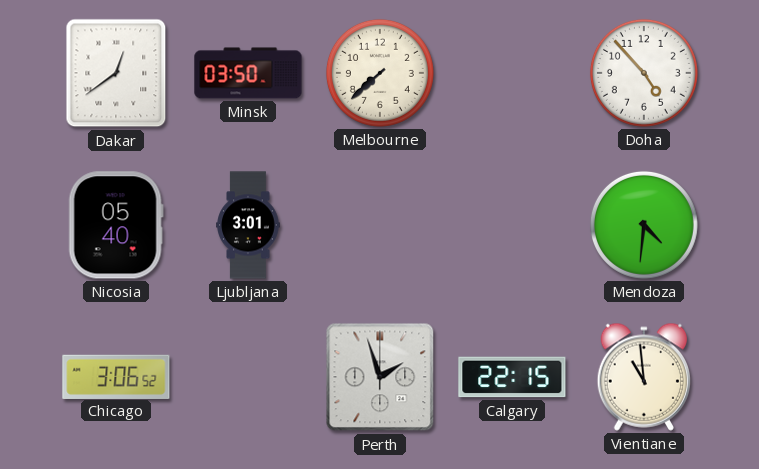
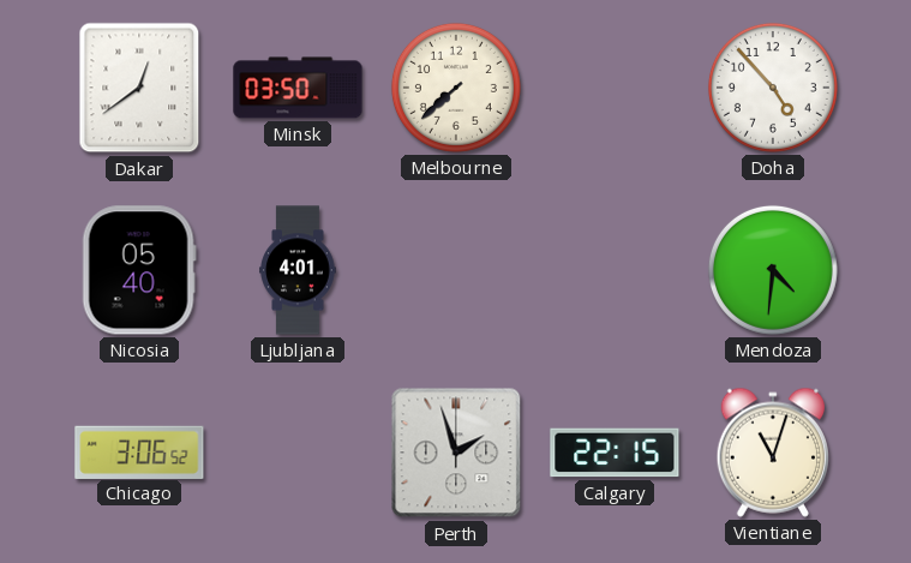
Ljubljana: 3:01 -> 4:01
Vientiane: 10:59 -> 11:03
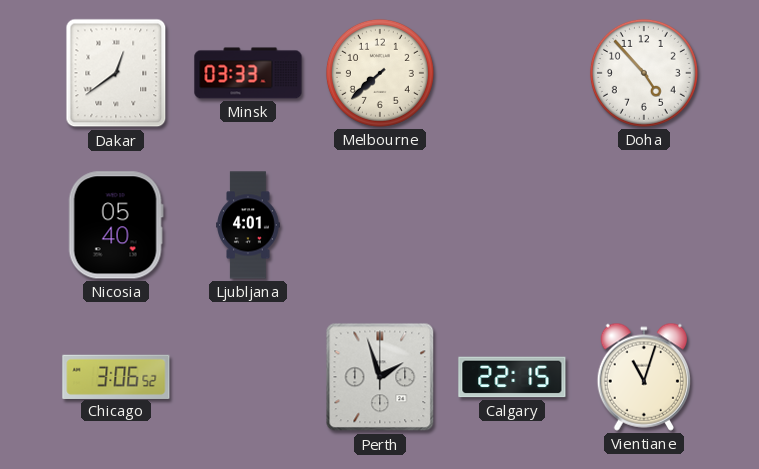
Minsk: 03:50 -> 03:33
Mendoza: 4:31 -> none
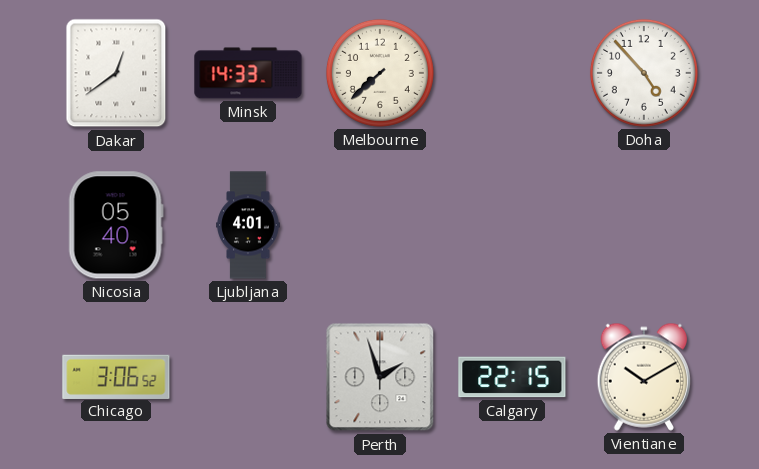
Minsk: 03:33 -> 14:33
Vientiane: 11:03 -> 10:10
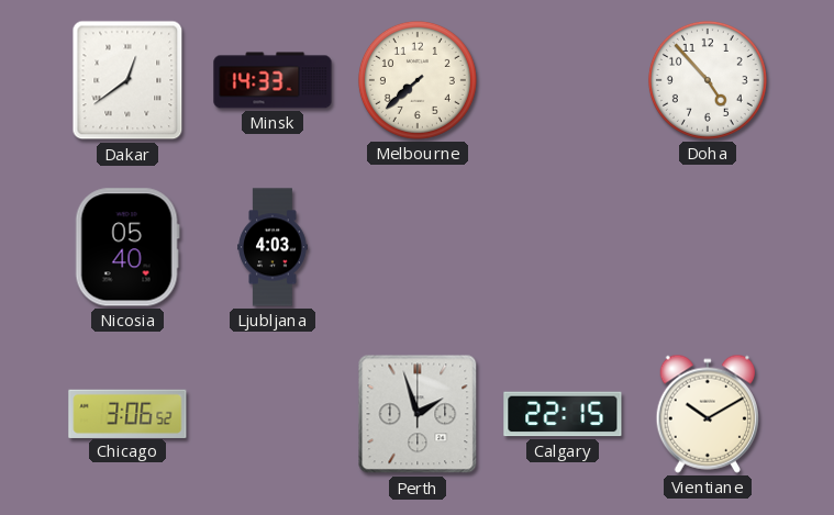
Ljubljana: 4:01 -> 4:03
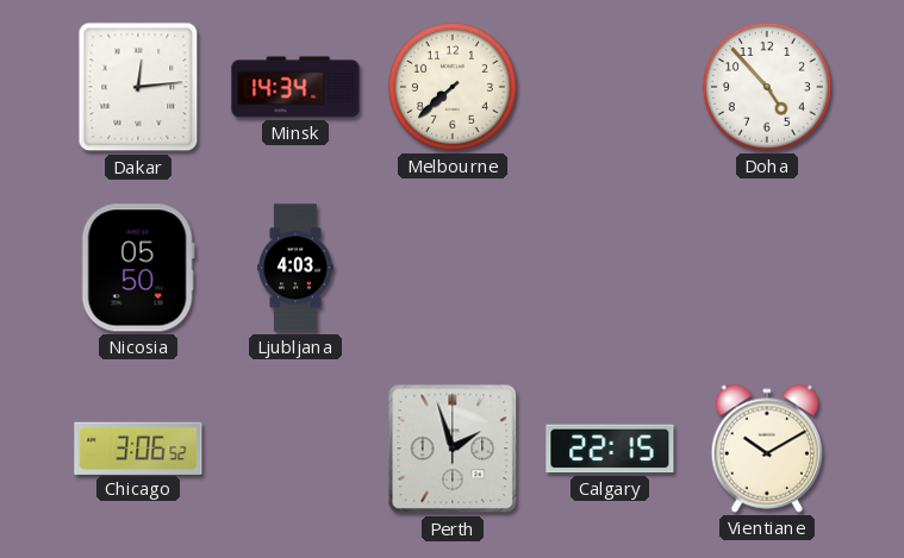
Dakar: 12:39 -> 12:14
Minsk: 14:33 -> 14:34
Nicosia: 05:40 -> 05:50
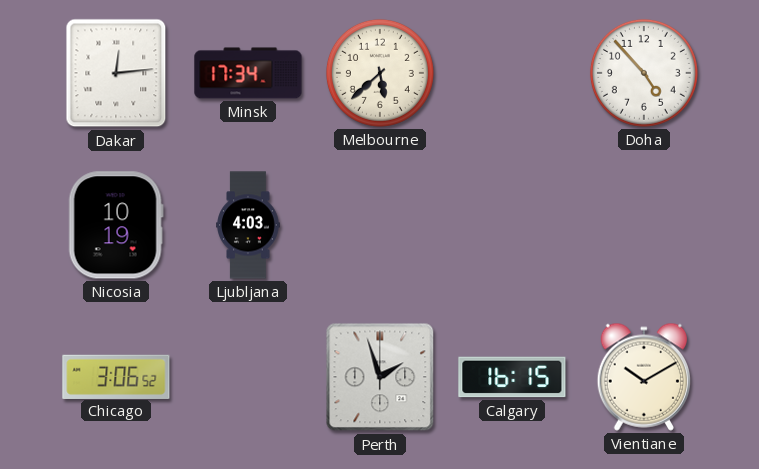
Minsk: 14:34 -> 17:34
Melbourne: 7:38 -> 5:38
Nicosia: 05:50 -> 10:19
Calgary: 22:15 -> 16:15
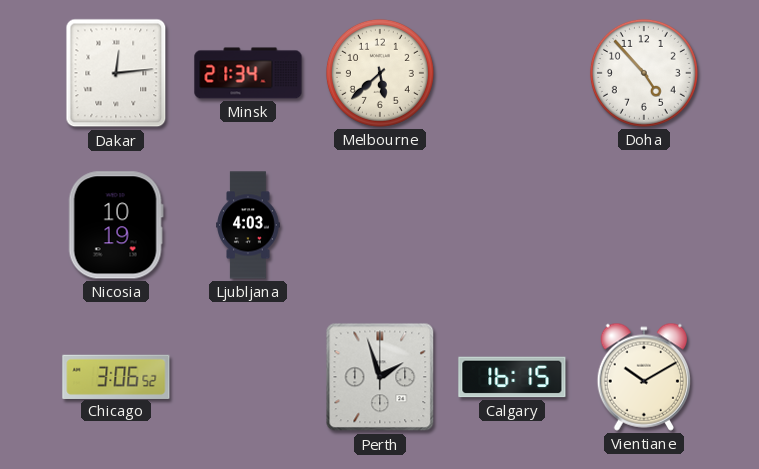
Minsk: 17:34 -> 21:34
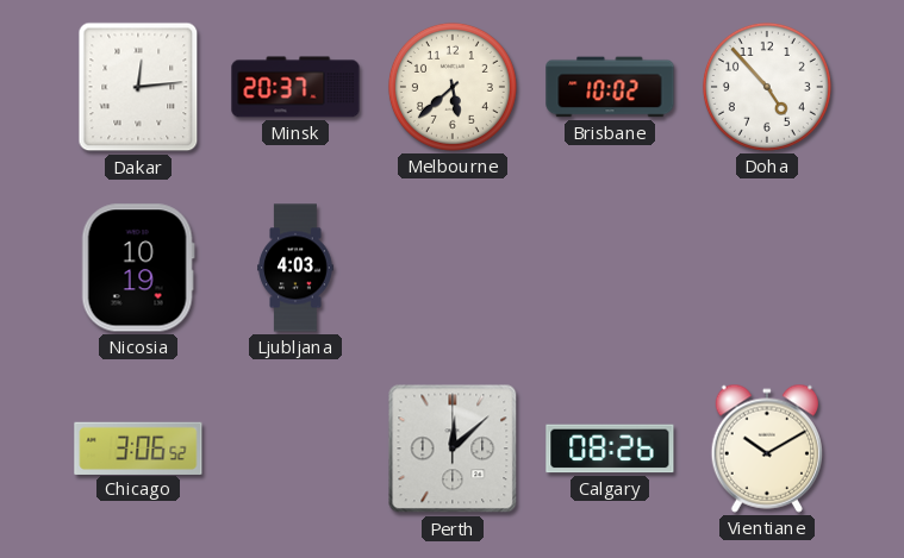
Minsk: 21:34 -> 20:37
Brisbane: none -> 10:02
Perth: 1:57 -> 12:08
Calgary: 16:15 -> 08:26
